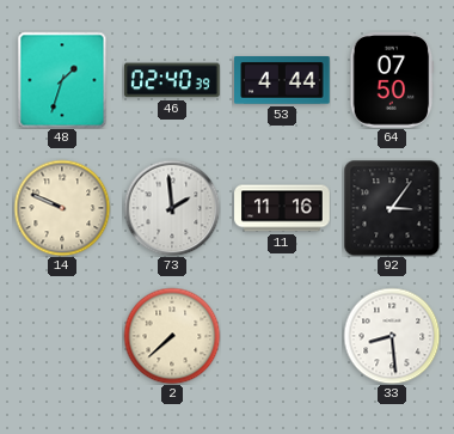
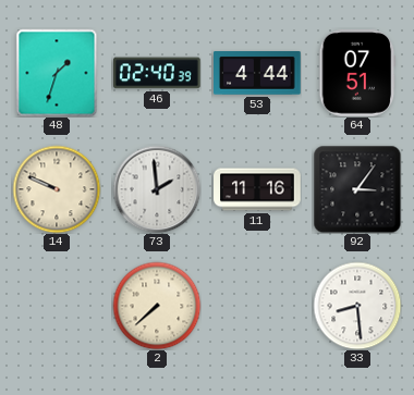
64: 07:50 -> 07:51
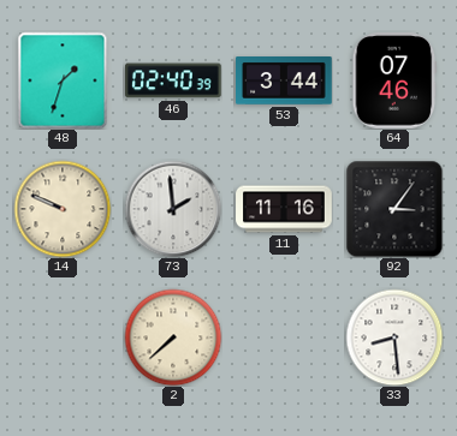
53: 4:44 -> 3:44
64: 07:51 -> 07:46
